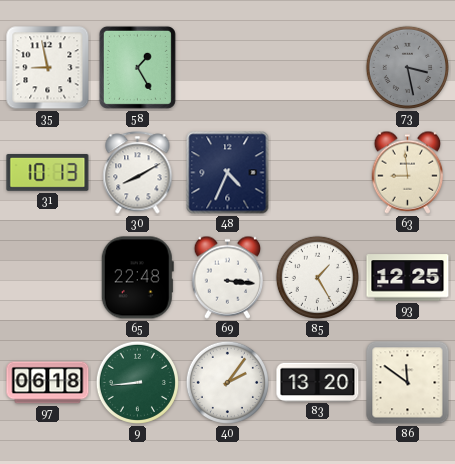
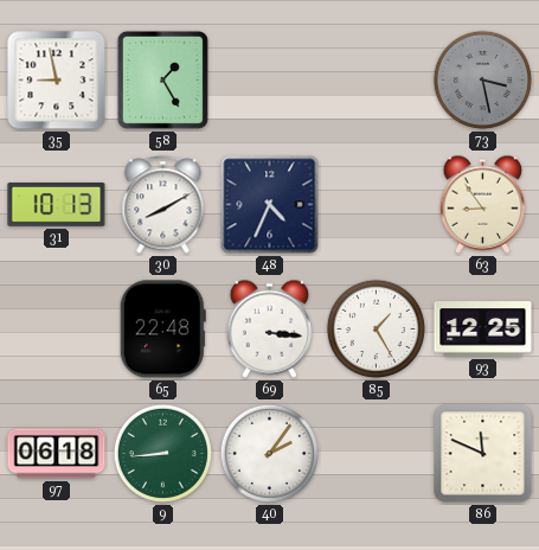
63: 8:59 -> 8:54
83: 13:20 -> none
86: 11:51 -> 11:49
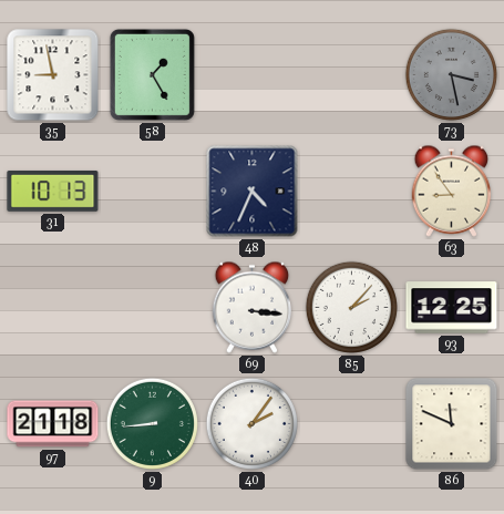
30: 8:10 -> none
65: 22:48 -> none
85: 1:25 -> 2:07
97: 06:18 -> 21:18
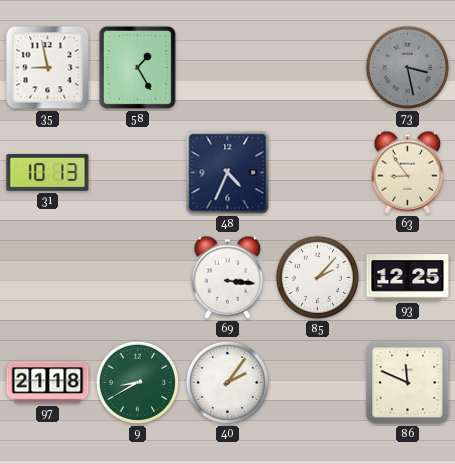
9: 8:44 -> 8:40
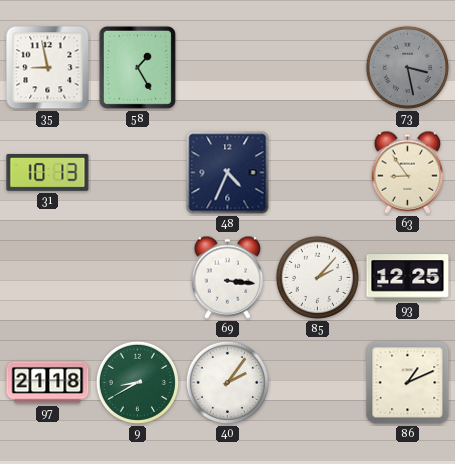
86: 11:49 -> 1:11
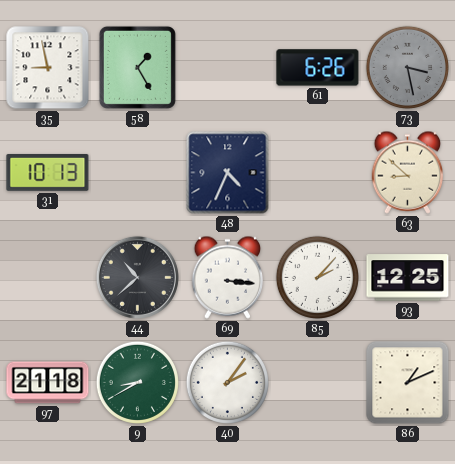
61: none -> 6:26
63: 8:54 -> 8:52
44: none -> 10:38
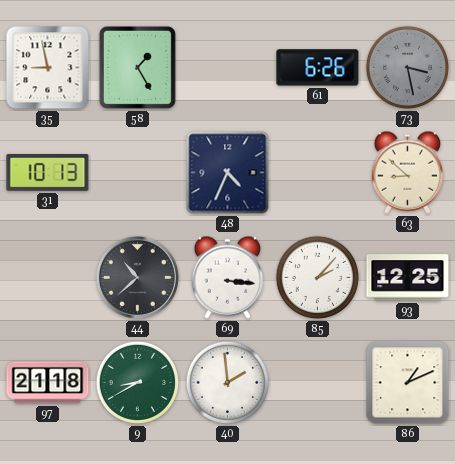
40: 2:06 -> 1:59
